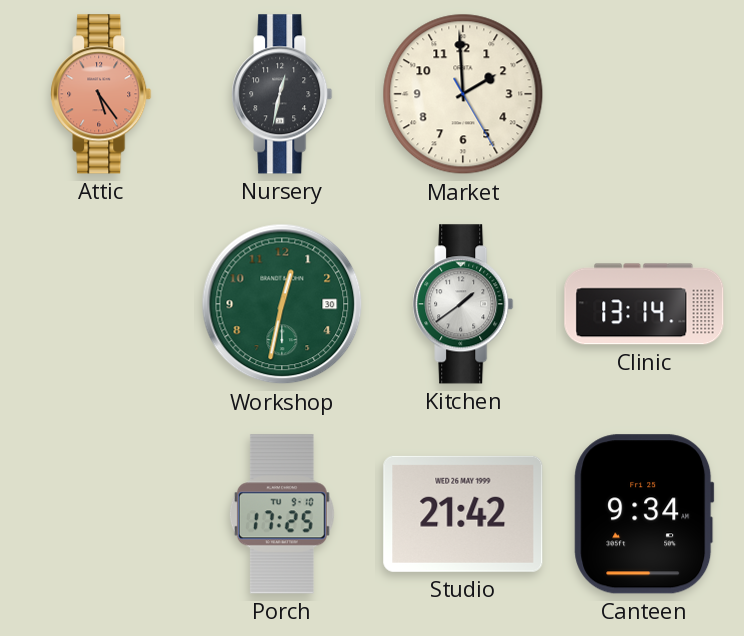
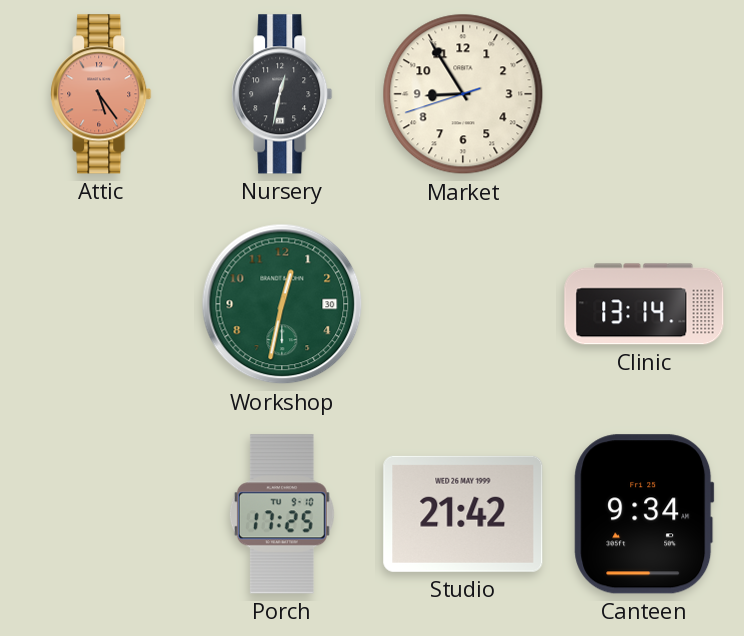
Market: 1:59 -> 8:54
Kitchen: 1:39 -> none
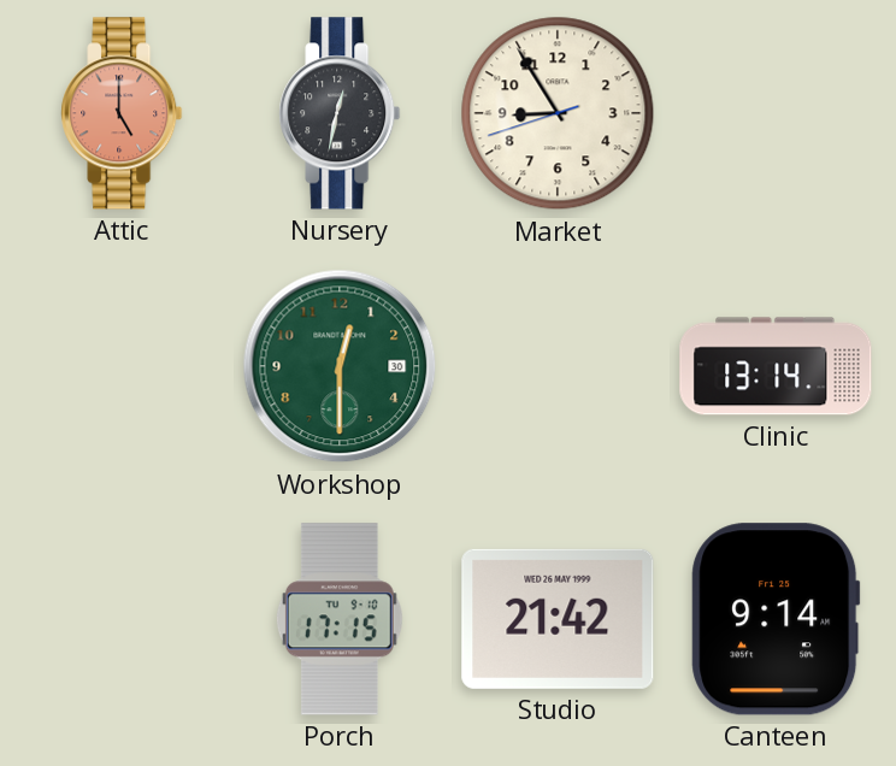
Attic: 5:24 -> 5:00
Workshop: 12:32 -> 12:30
Porch: 17:25 -> 17:15
Canteen: 9:34 -> 9:14
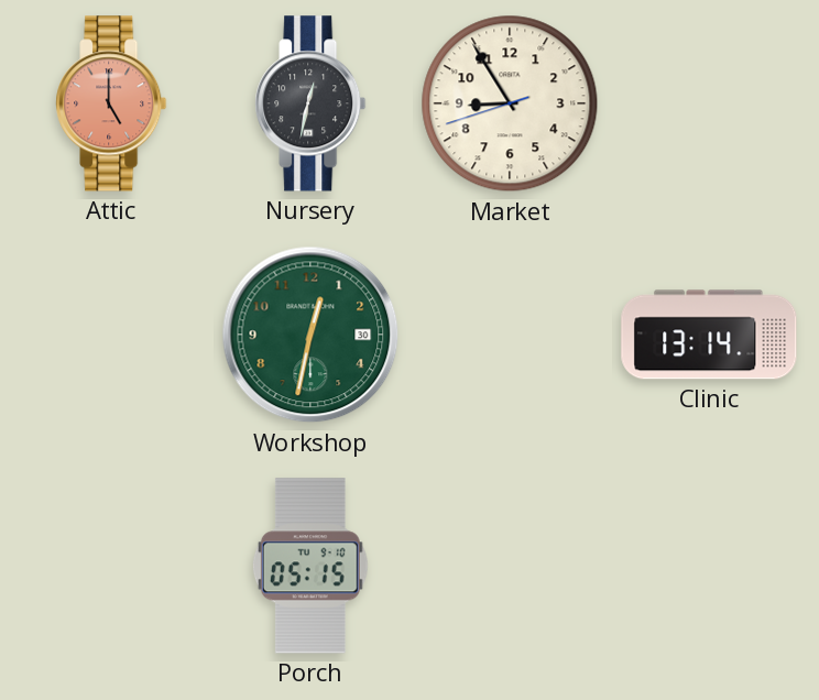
Workshop: 12:30 -> 12:32
Porch: 17:15 -> 05:15
Studio: 21:42 -> none
Canteen: 9:14 -> none
